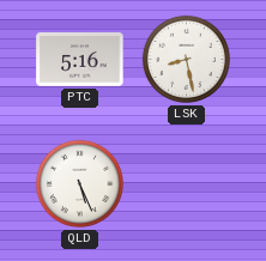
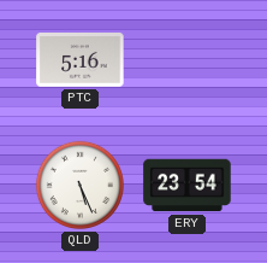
LSK: 8:28 -> none
ERY: none -> 23:54
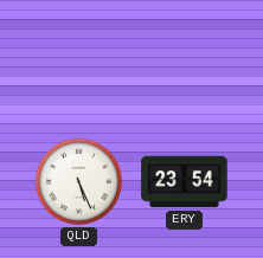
PTC: 5:16 -> none
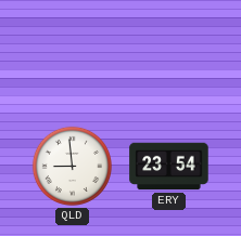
QLD: 5:26 -> 8:59
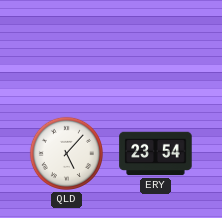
QLD: 8:59 -> 5:07
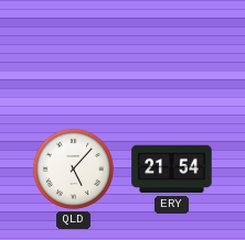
ERY: 23:54 -> 21:54
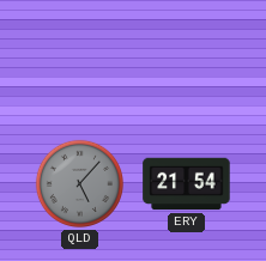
QLD dial: white -> grey
